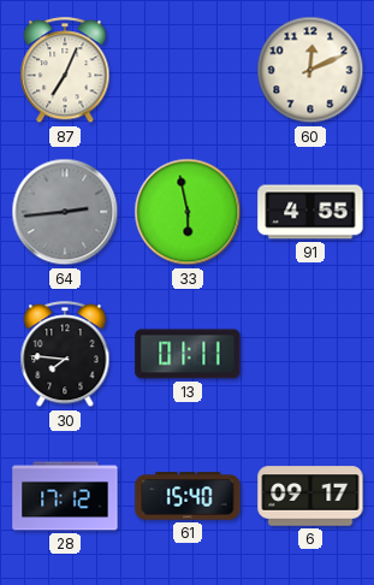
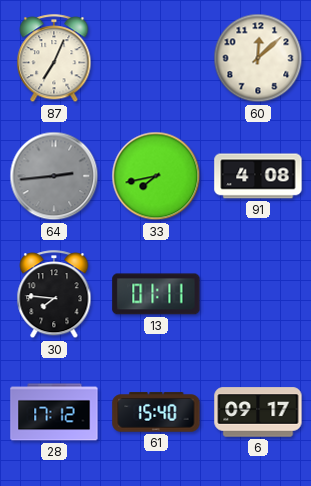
60: 12:11 -> 12:08
33: 5:58 -> 7:43
91: 4:55 -> 4:08
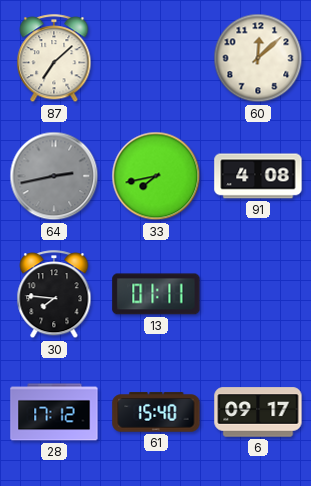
87: 7:04 -> 7:08
64: 2:44 -> 2:43
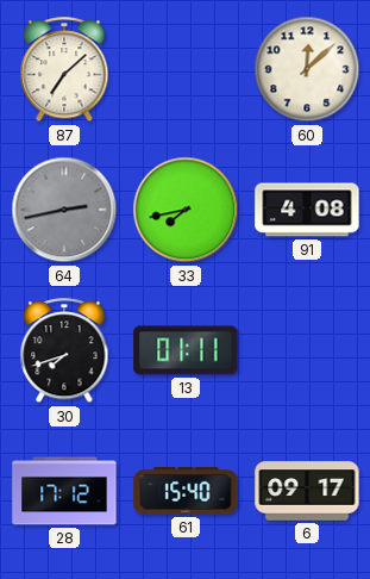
30: 7:46 -> 7:42
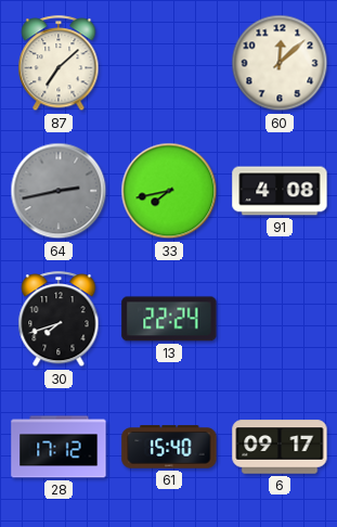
13: 01:11 -> 22:24
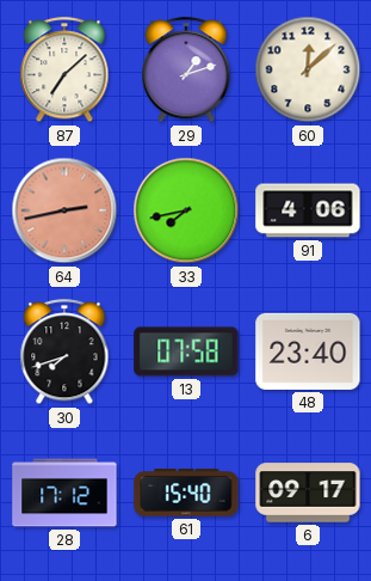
29: none -> 1:12
64 dial: grey -> salmon
91: 4:08 -> 4:06
13: 22:24 -> 07:58
48: none -> 23:40
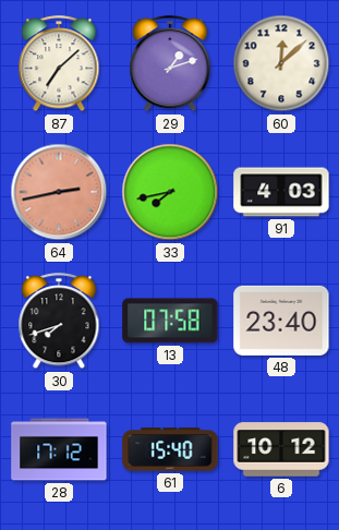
91: 4:06 -> 4:03
6: 09:17 -> 10:12
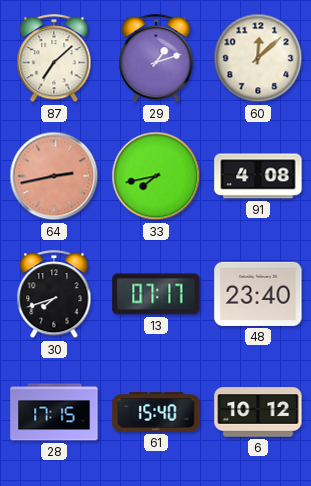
91: 4:03 -> 4:08
13: 07:58 -> 07:17
28: 17:12 -> 17:15
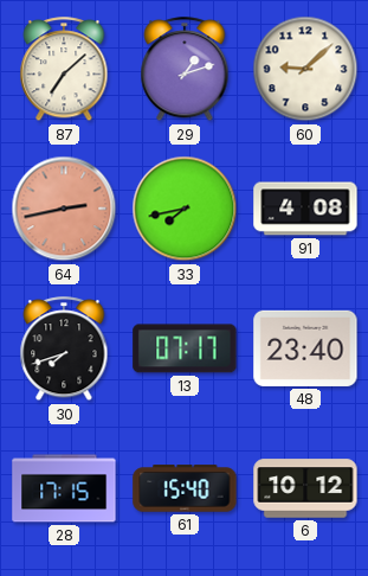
60: 12:08 -> 9:08
